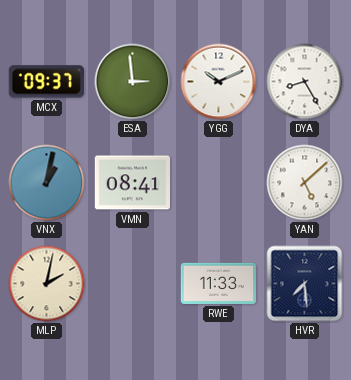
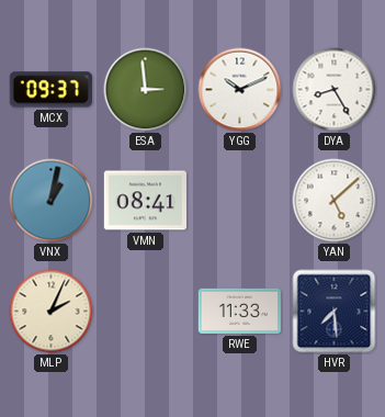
MLP: 2:02 -> 2:04
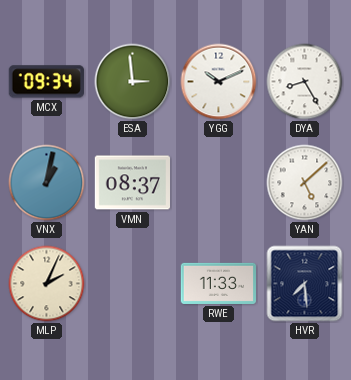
MCX: 09:37 -> 09:34
VMN: 08:41 -> 08:37
